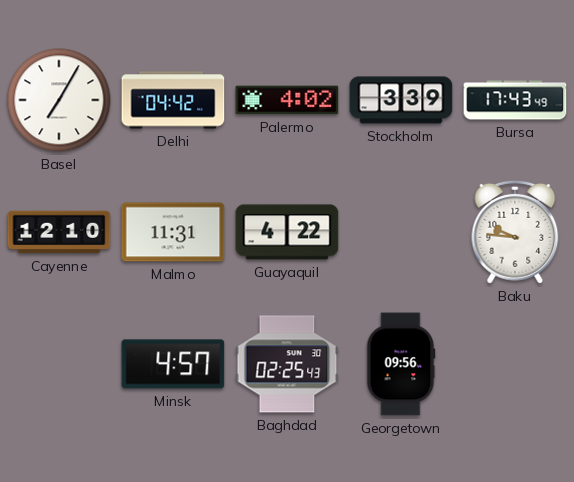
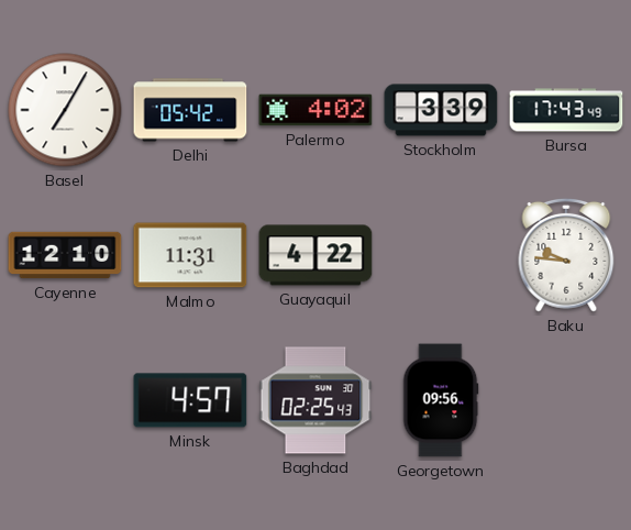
Delhi: 04:42 -> 05:42
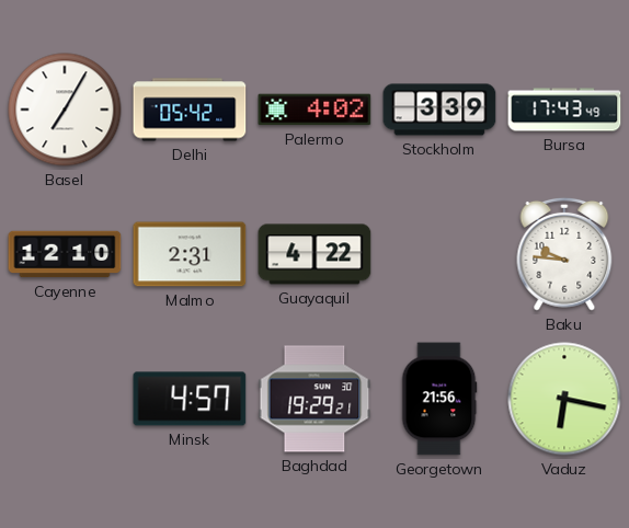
Malmo: 11:31 -> 2:31
Baghdad: 02:25 -> 19:29
Georgetown: 09:56 -> 21:56
Vaduz: none -> 6:17
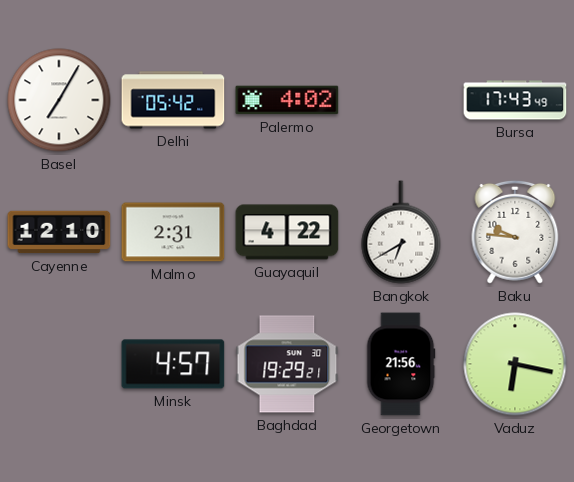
Stockholm: 3:39 -> none
Bangkok: none -> 6:40
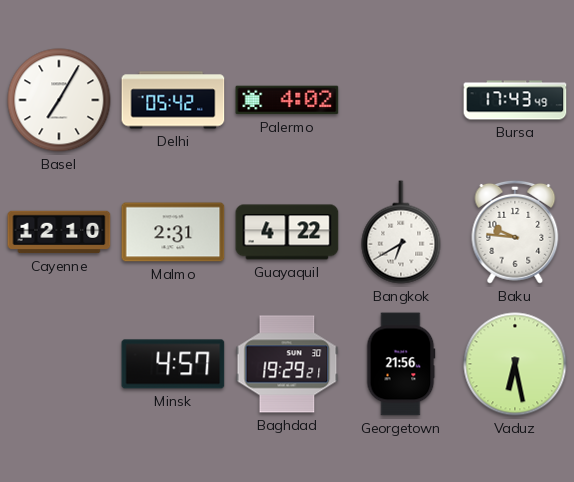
Vaduz: 6:17 -> 6:28
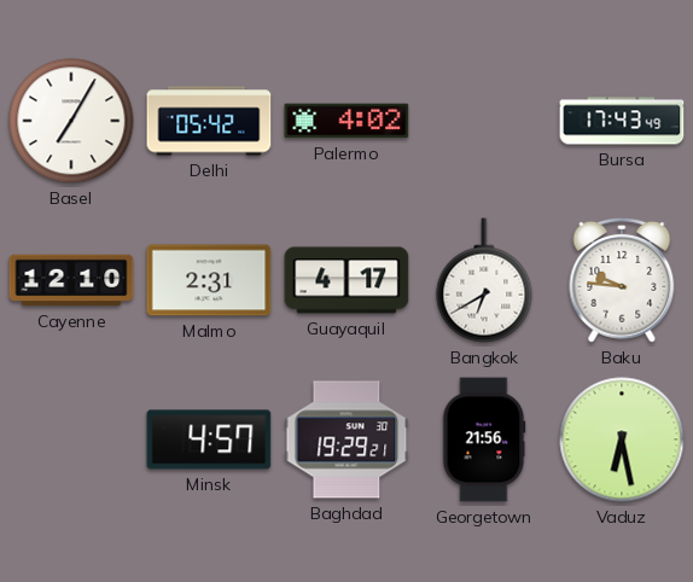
Guayaquil: 4:22 -> 4:17
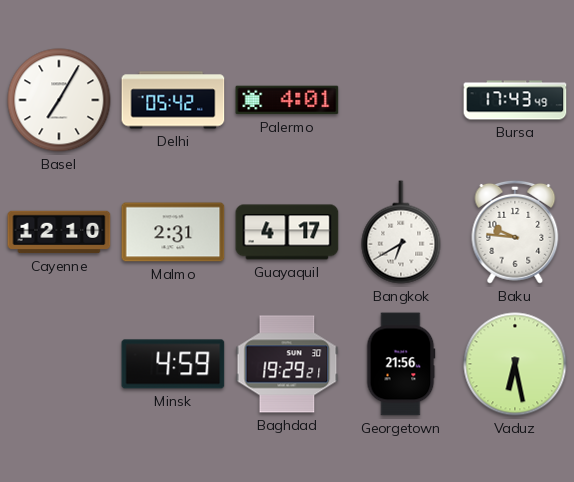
Palermo: 4:02 -> 4:01
Minsk: 4:57 -> 4:59
